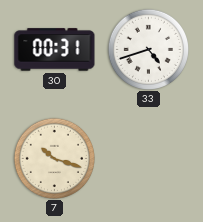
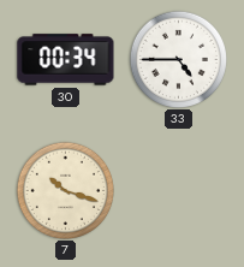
30: 00:31 -> 00:34
33: 4:42 -> 4:45
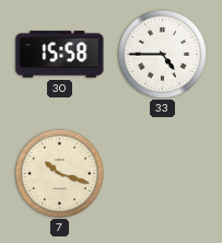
30: 00:34 -> 15:58
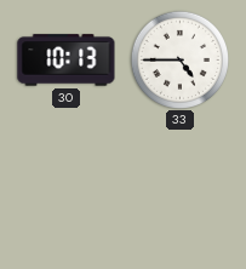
30: 15:58 -> 10:13
7: 10:18 -> none
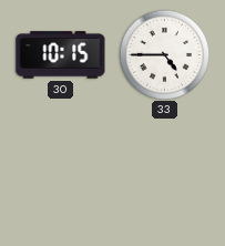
30: 10:13 -> 10:15
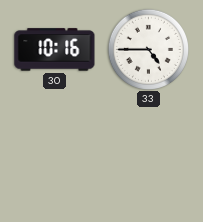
30: 10:15 -> 10:16
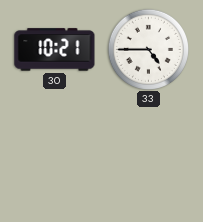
30: 10:16 -> 10:21
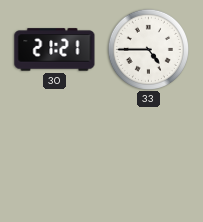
30: 10:21 -> 21:21
